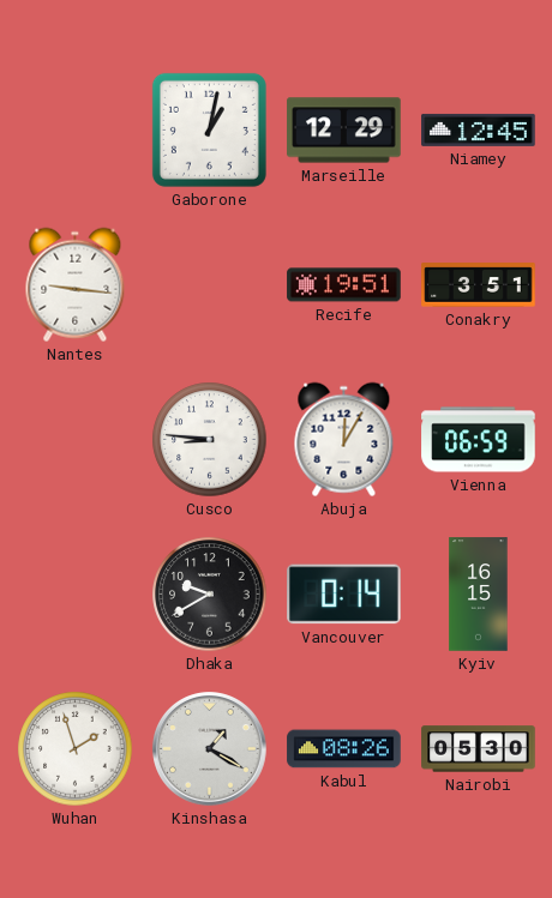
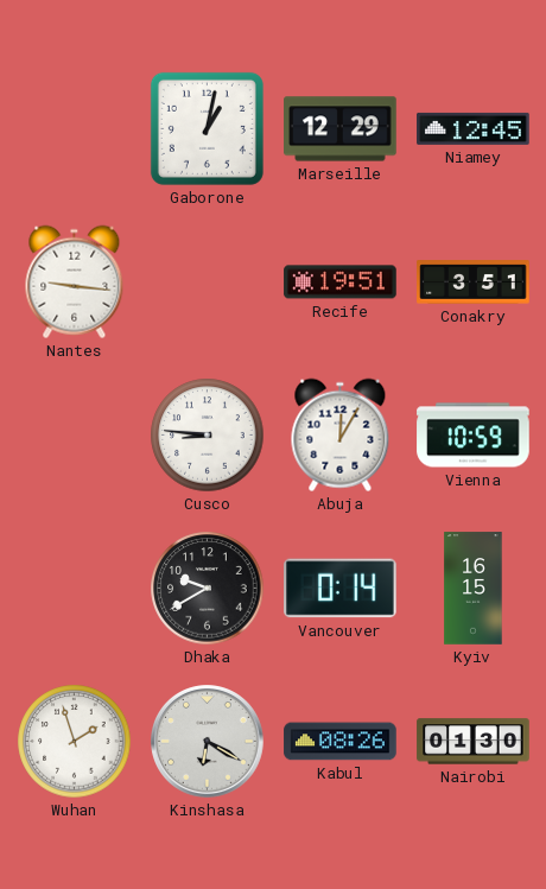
Vienna: 06:59 -> 10:59
Kinshasa: 1:20 -> 6:20
Nairobi: 05:30 -> 01:30
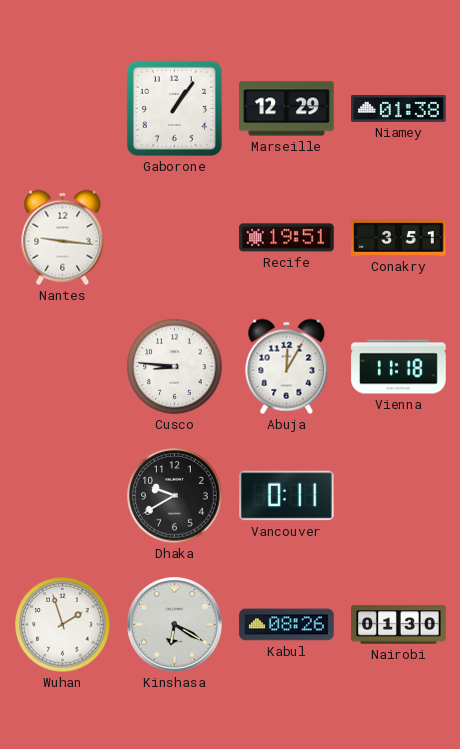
Gaborone: 1:02 -> 1:06
Niamey: 12:45 -> 01:38
Vienna: 10:59 -> 11:18
Vancouver: 0:14 -> 0:11
Kyiv: 16:15 -> none
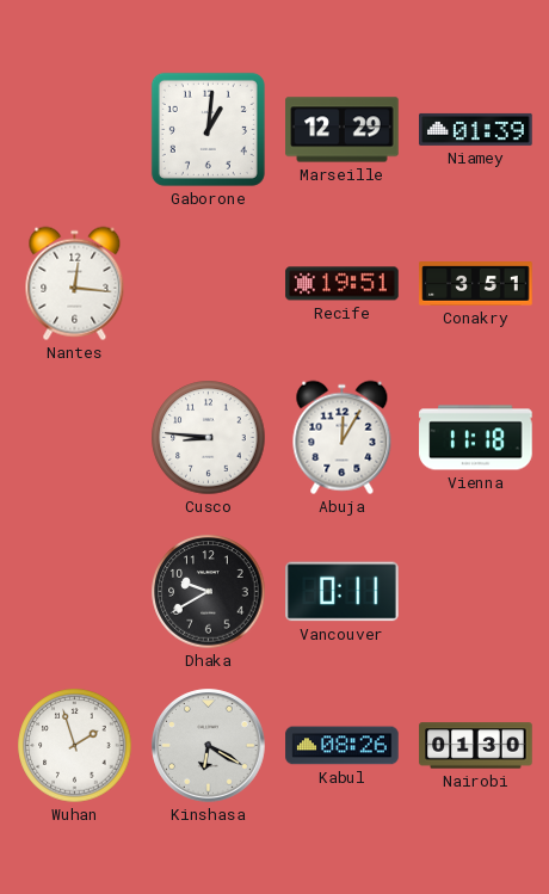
Gaborone: 1:06 -> 1:01
Niamey: 01:38 -> 01:39
Nantes: 9:16 -> 12:16
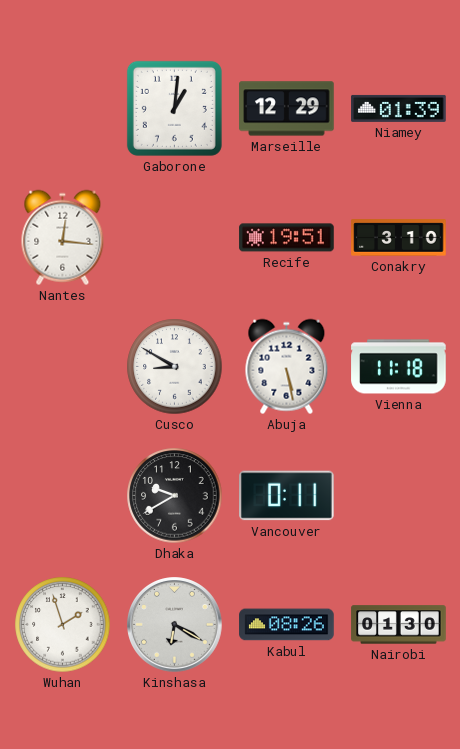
Conakry: 3:51 -> 3:10
Cusco: 8:46 -> 8:50
Abuja: 12:05 -> 5:28
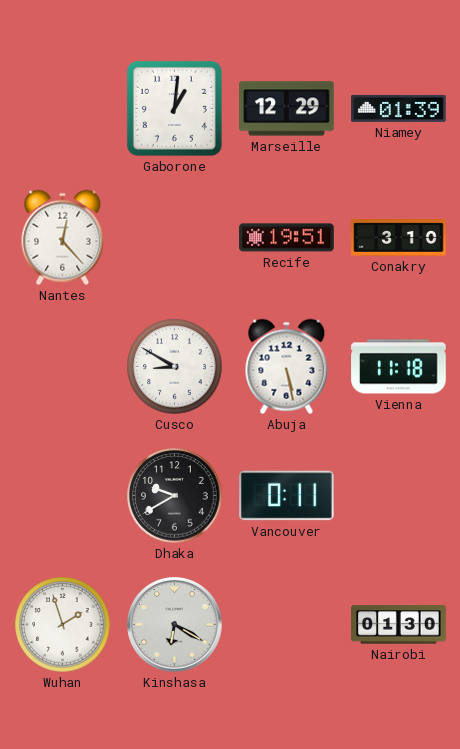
Nantes: 12:16 -> 12:23
Kabul: 08:26 -> none
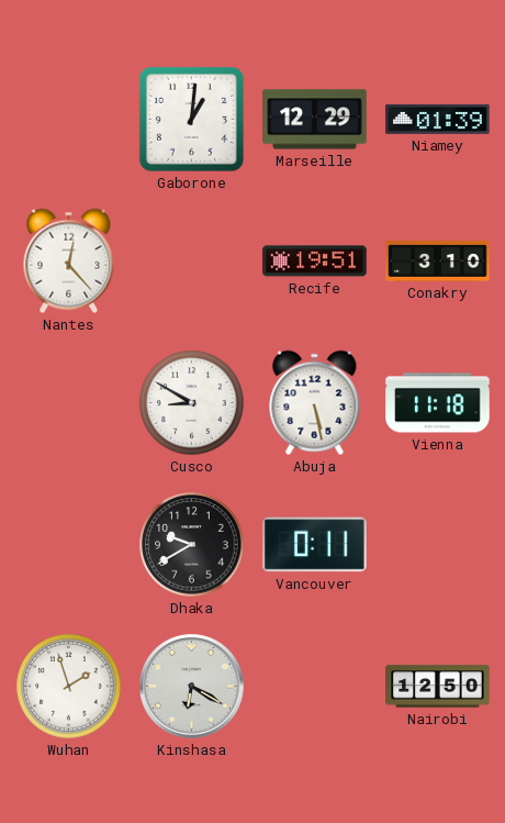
Nairobi: 01:30 -> 12:50
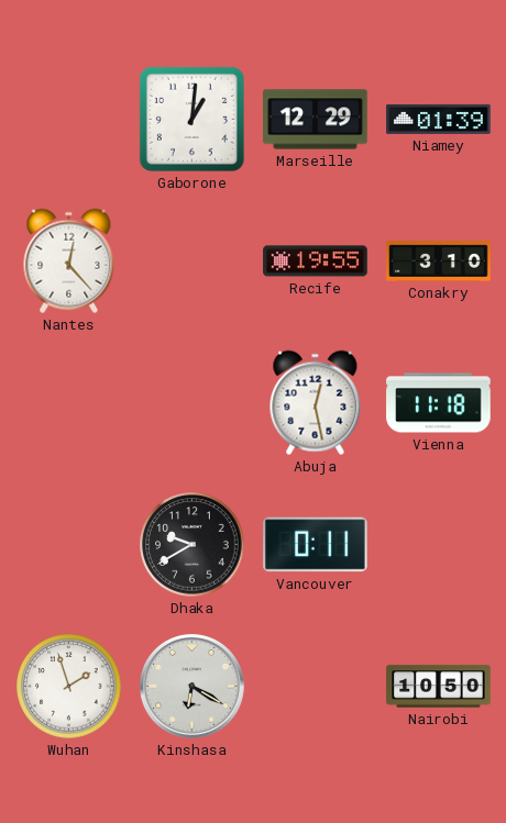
Recife: 19:51 -> 19:55
Cusco: 8:50 -> none
Abuja: 5:28 -> 12:28
Nairobi: 12:50 -> 10:50
